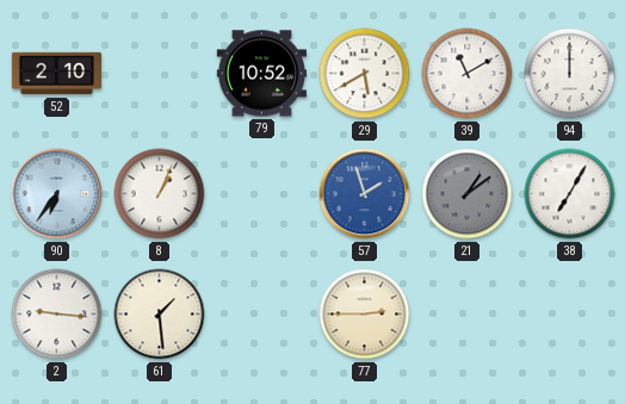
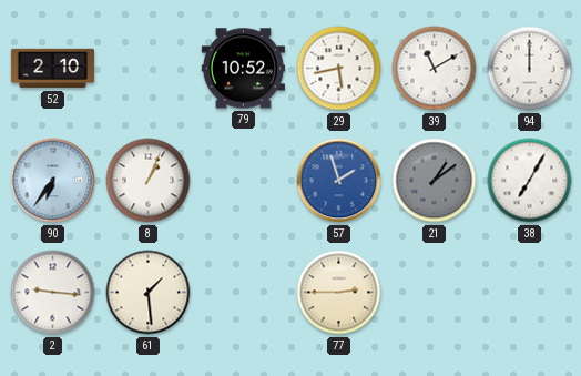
29: 5:40 -> 5:43
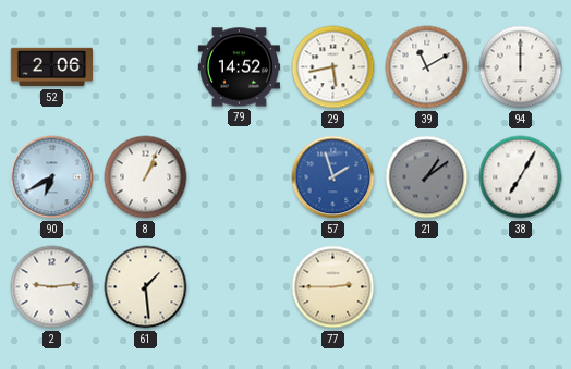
52: 2:10 -> 2:06
79: 10:52 -> 14:52
90: 6:36 -> 6:40
2: 9:16 -> 9:14
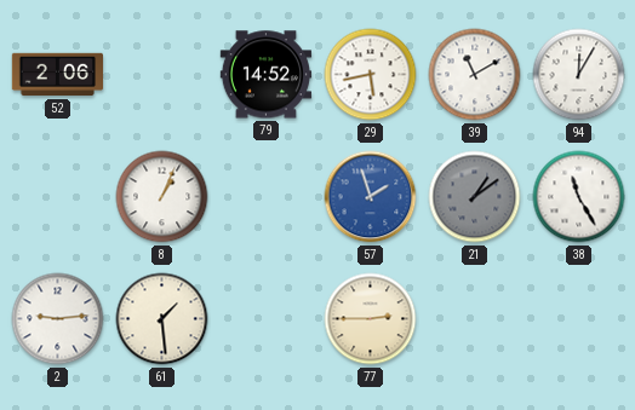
94: 12:00 -> 12:05
90: 6:40 -> none
38: 7:05 -> 11:25
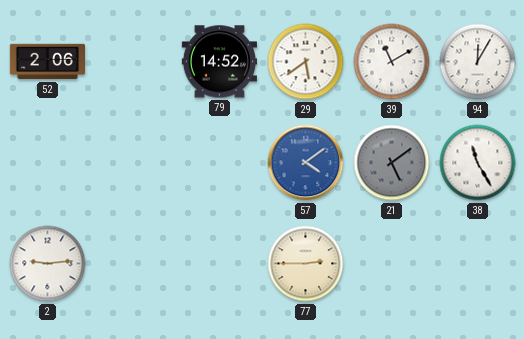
29: 5:43 -> 5:39
8: 1:04 -> none
57: 1:57 -> 4:09
21: 1:09 -> 5:09
61: 1:29 -> none
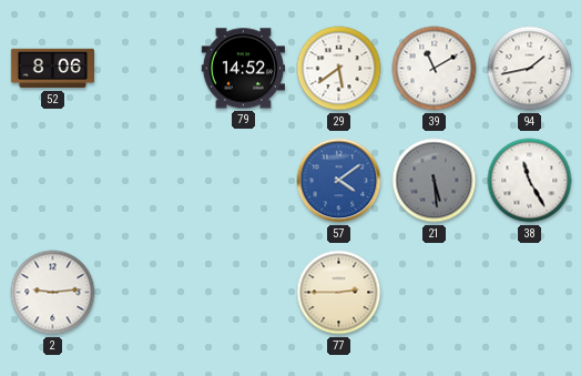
52: 2:06 -> 8:06
94: 12:05 -> 1:43
21: 5:09 -> 5:29
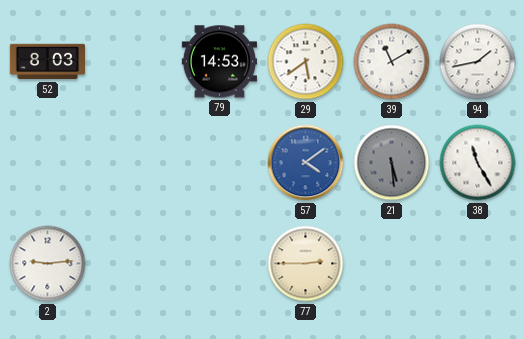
52: 8:06 -> 8:03
79: 14:52 -> 14:53
